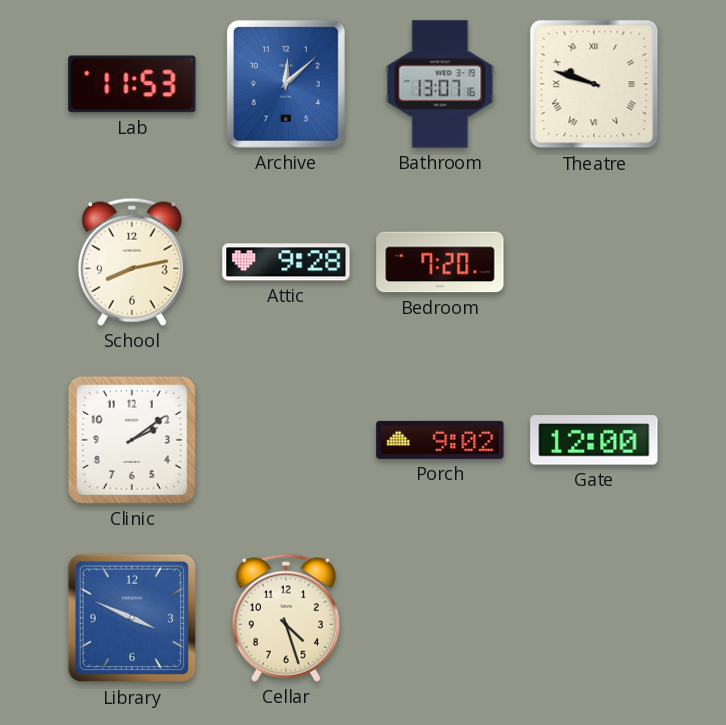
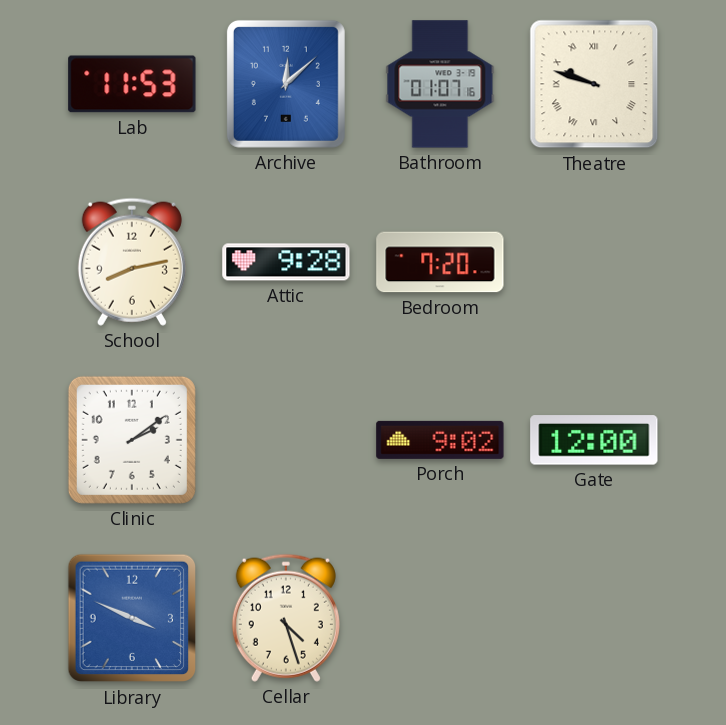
Bathroom: 13:07 -> 01:07
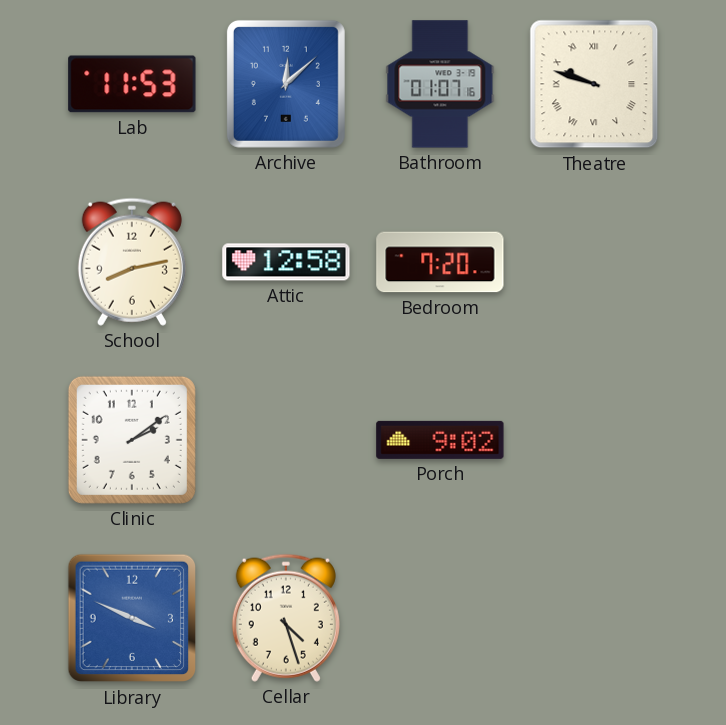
Attic: 9:28 -> 12:58
Gate: 12:00 -> none
